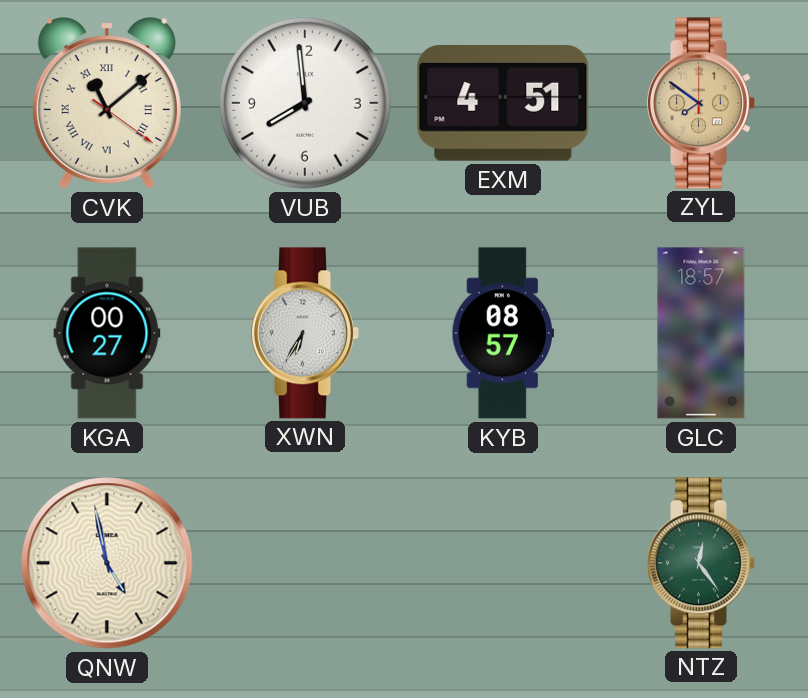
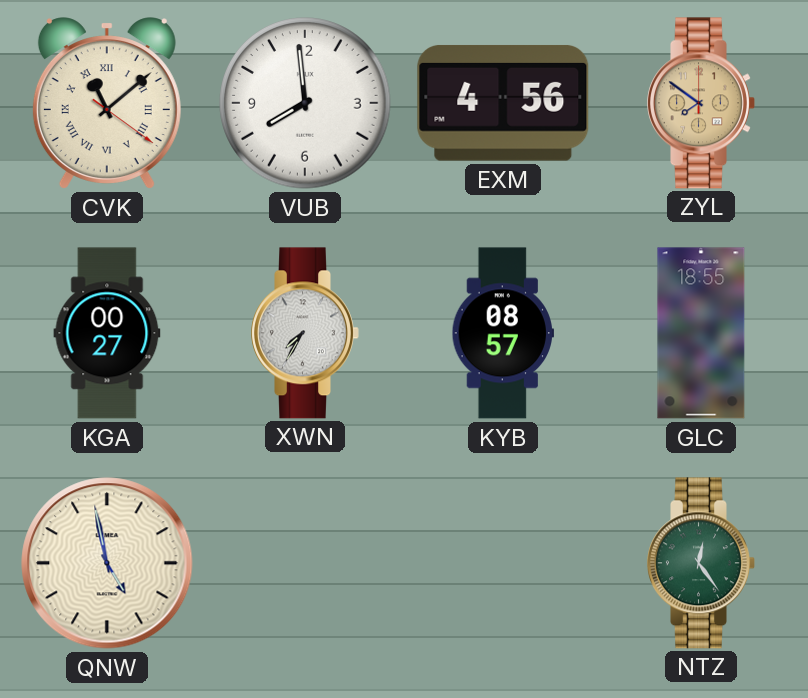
EXM: 4:51 -> 4:56
XWN: 6:35 -> 7:35
GLC: 18:57 -> 18:55
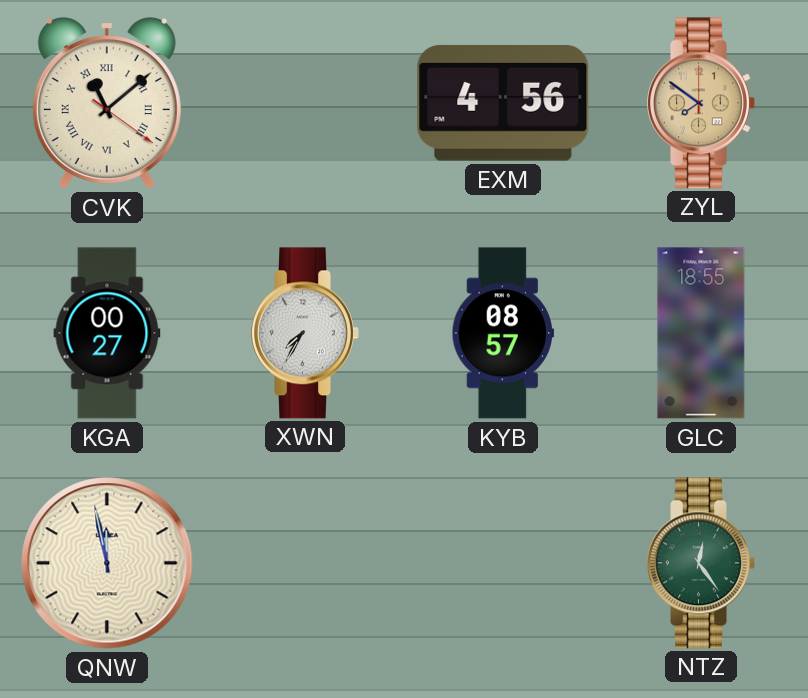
VUB: 7:59 -> none
QNW: 4:58 -> 11:58
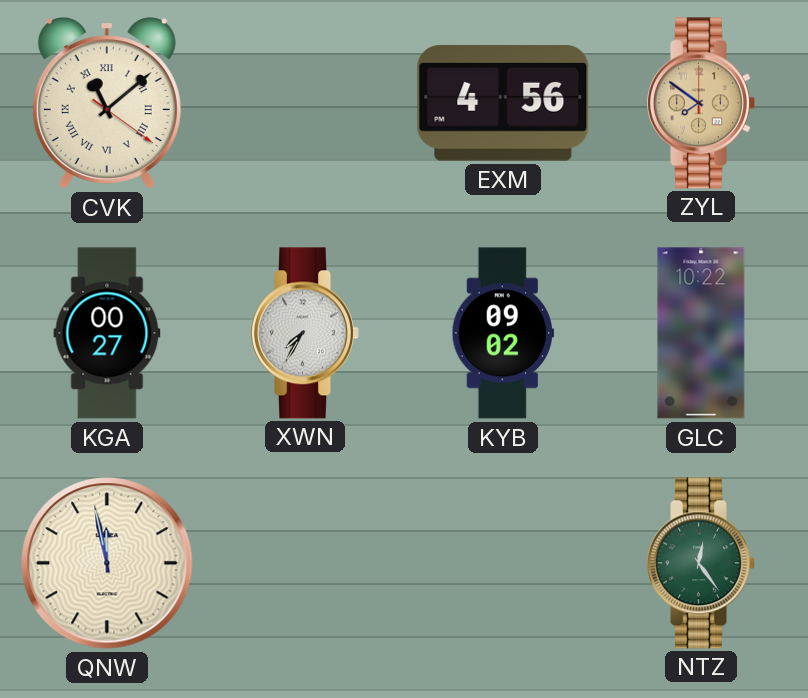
KYB: 08:57 -> 09:02
GLC: 18:55 -> 10:22
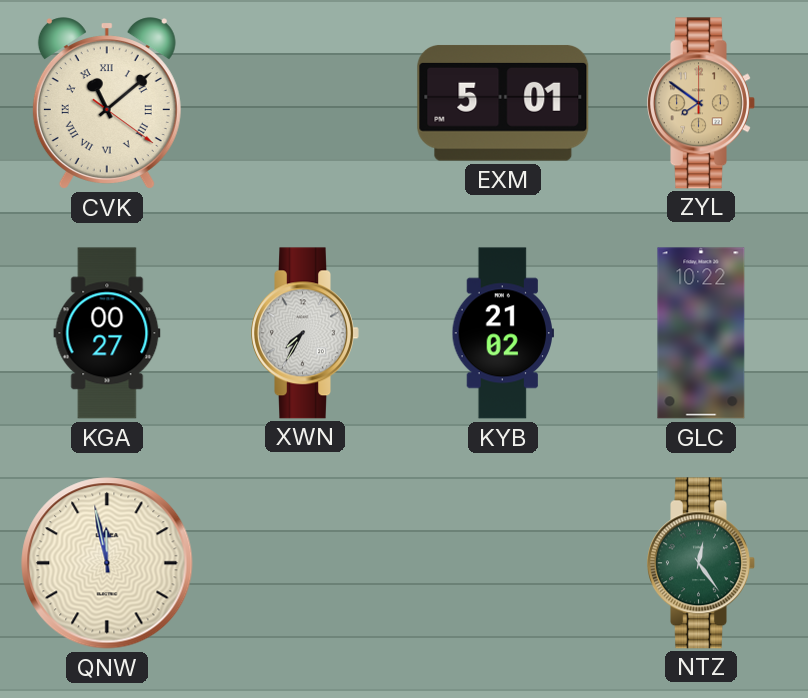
EXM: 4:56 -> 5:01
KYB: 09:02 -> 21:02
